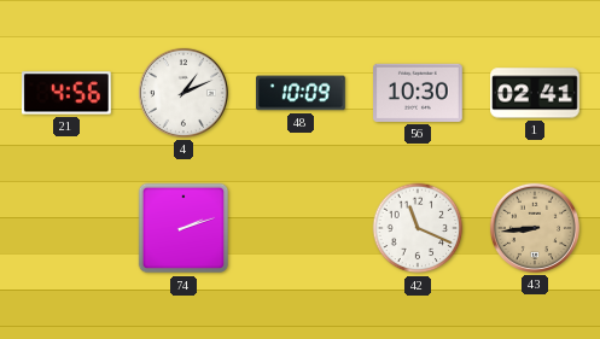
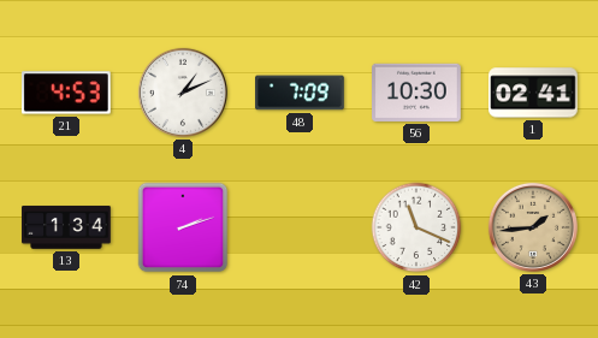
21: 4:56 -> 4:53
48: 10:09 -> 7:09
13: none -> 1:34
43: 8:44 -> 1:44
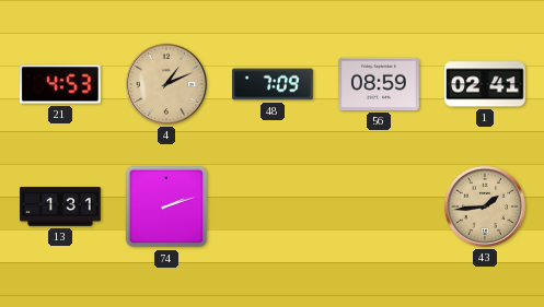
4 dial: white -> champagne
56: 10:30 -> 08:59
13: 1:34 -> 1:31
42: 11:19 -> none
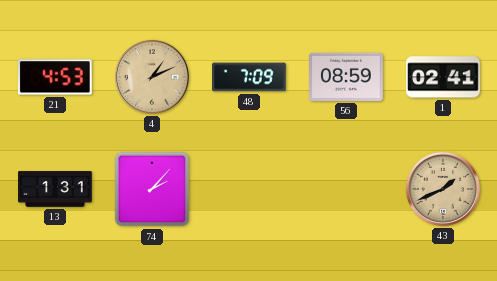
74: 2:12 -> 2:07
43: 1:44 -> 1:41
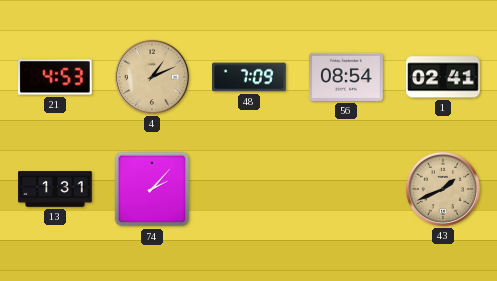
56: 08:59 -> 08:54
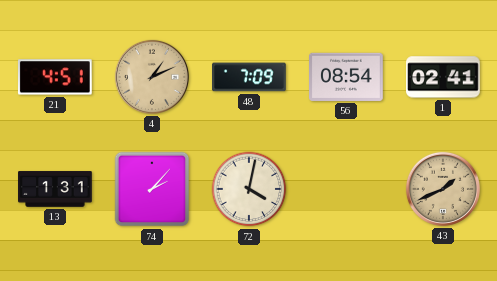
21: 4:53 -> 4:51
72: none -> 4:02
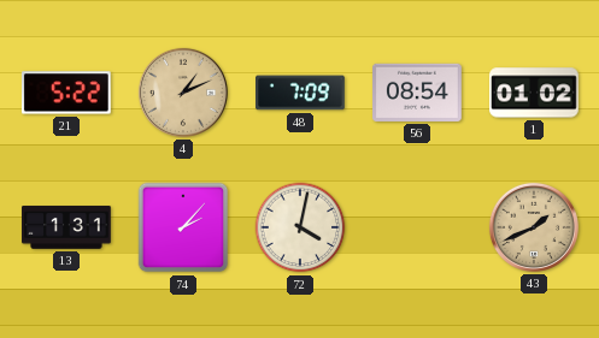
21: 4:51 -> 5:22
1: 02:41 -> 01:02
